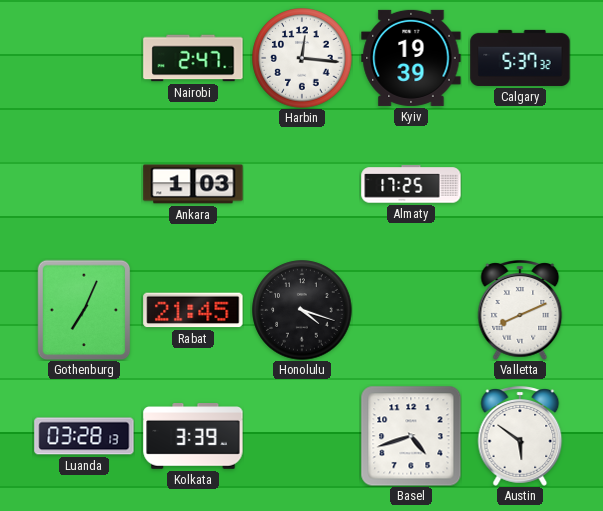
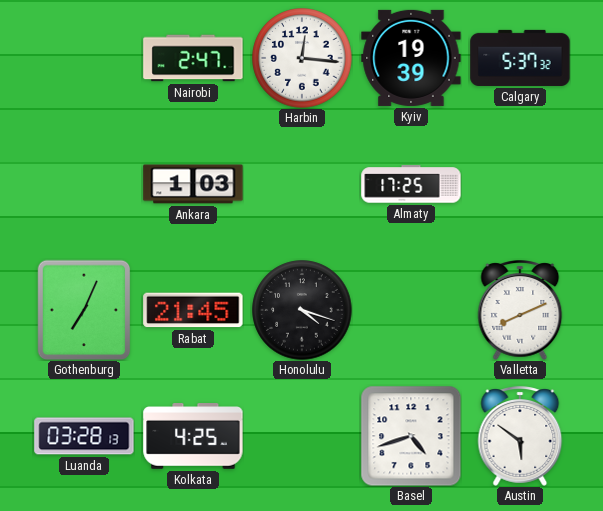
Kolkata: 3:39 -> 4:25
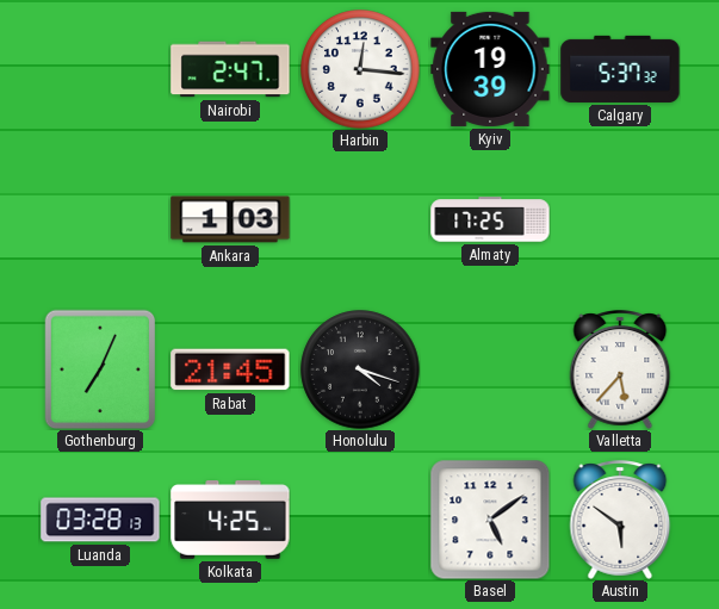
Valletta: 8:11 -> 5:37
Basel: 4:42 -> 5:09
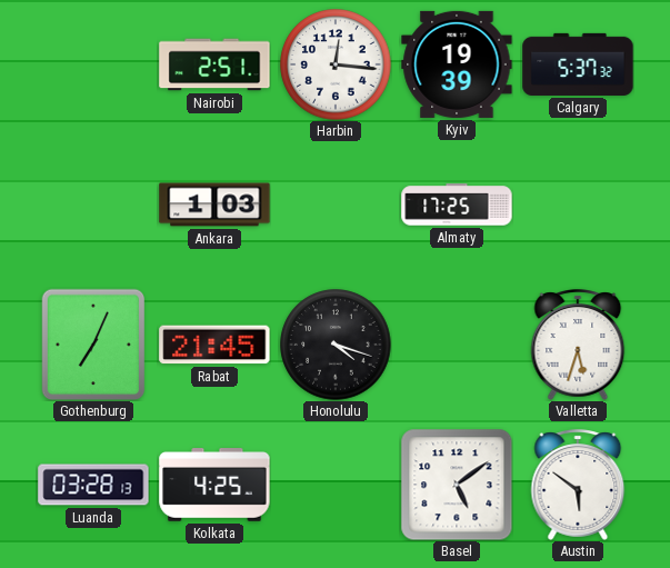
Nairobi: 2:47 -> 2:51
Valletta: 5:37 -> 5:33
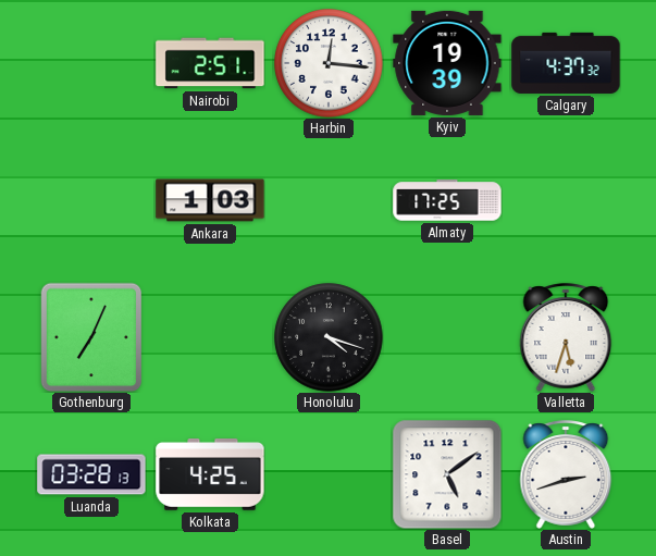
Calgary: 5:37 -> 4:37
Rabat: 21:45 -> none
Austin: 5:51 -> 2:42
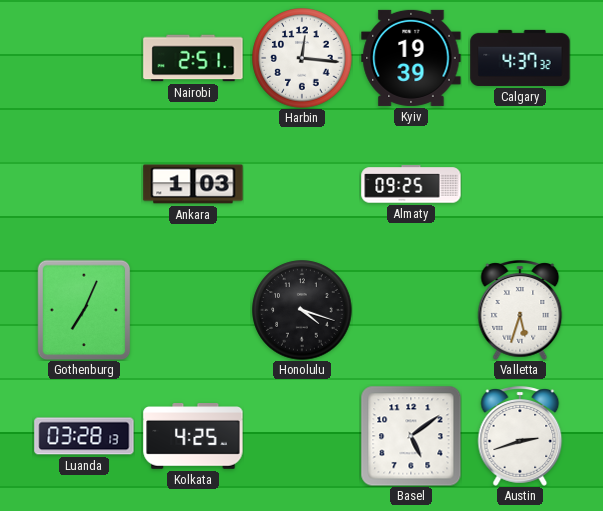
Almaty: 17:25 -> 09:25
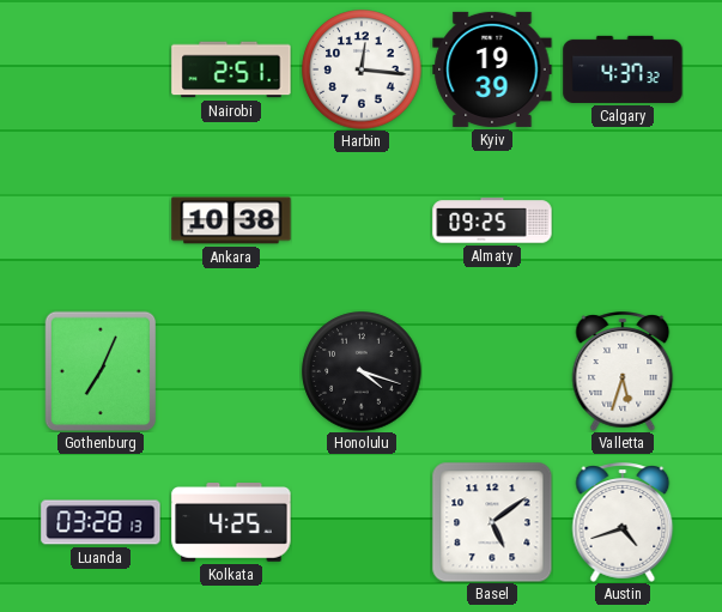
Ankara: 1:03 -> 10:38
Austin: 2:42 -> 4:42
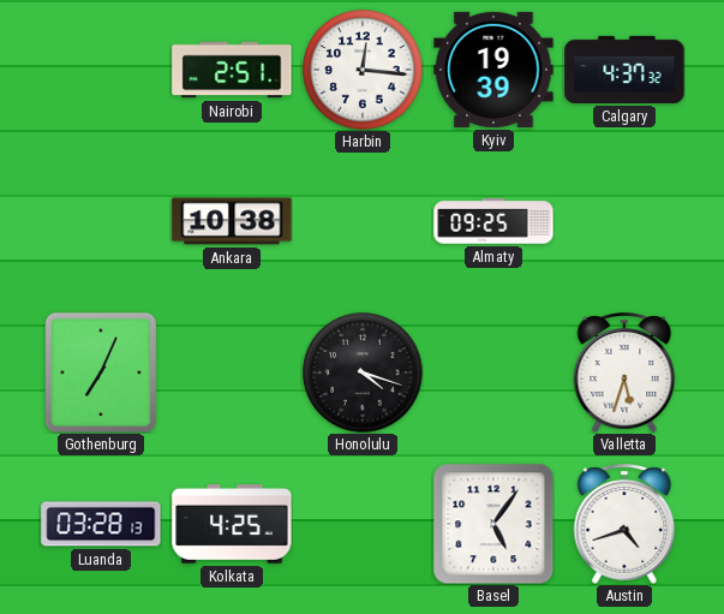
Basel: 5:09 -> 5:06
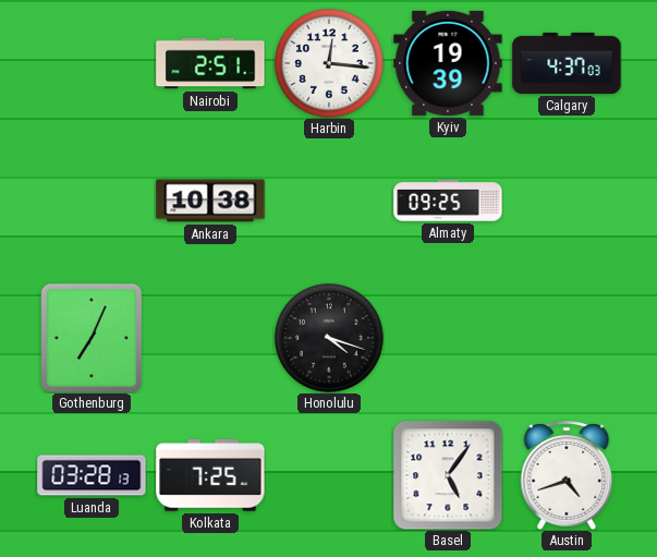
Calgary: 4:37:32 -> 4:37:03
Valletta: 5:33 -> none
Kolkata: 4:25 -> 7:25
